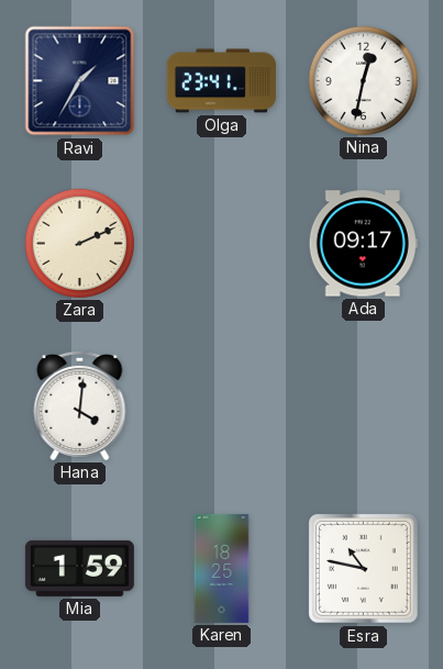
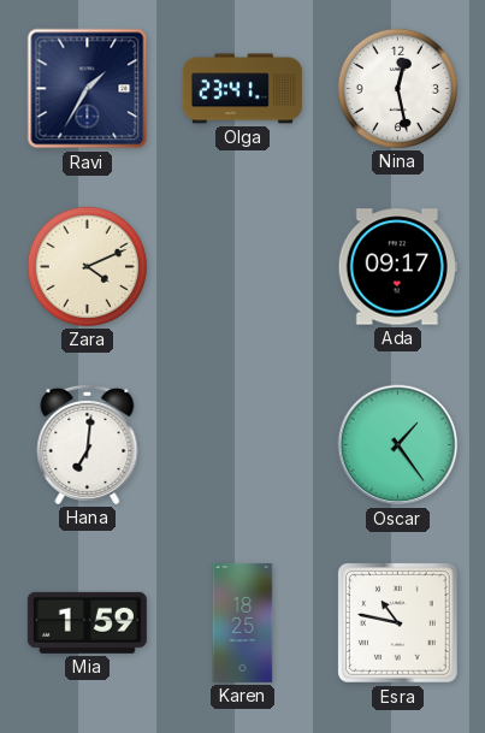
Nina: 12:32 -> 12:28
Zara: 2:11 -> 4:11
Hana: 4:01 -> 7:01
Oscar: none -> 1:24
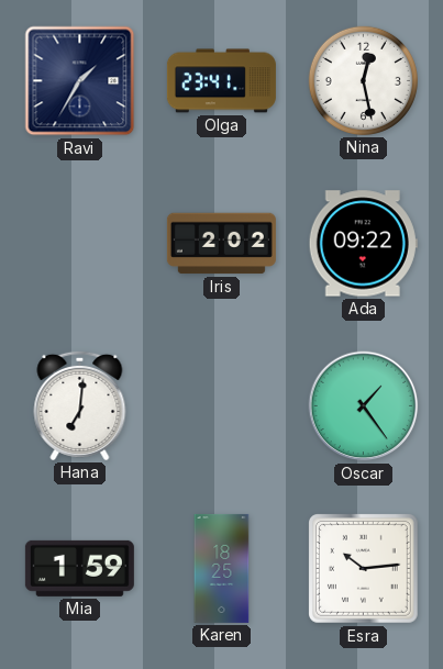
Zara: 4:11 -> none
Iris: none -> 2:02
Ada: 09:17 -> 09:22
Esra: 10:47 -> 10:14
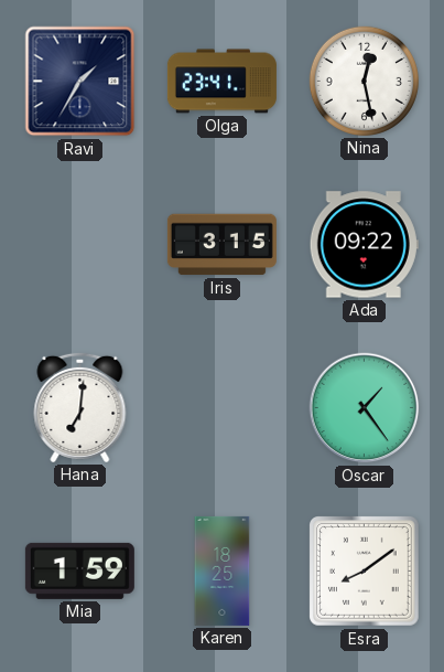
Iris: 2:02 -> 3:15
Esra: 10:14 -> 8:09
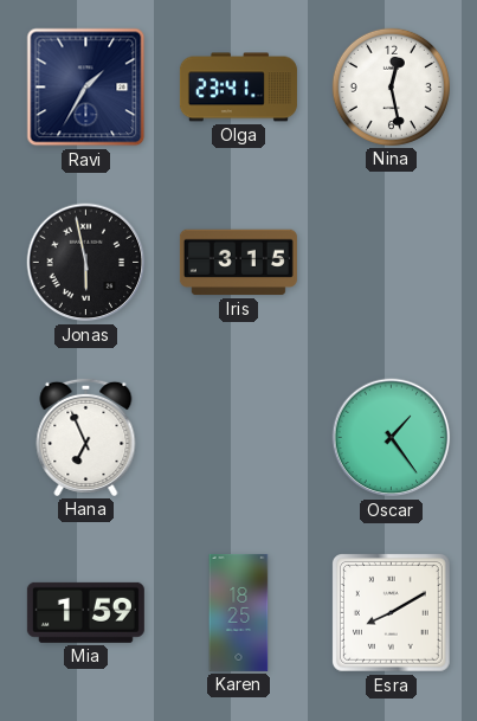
Jonas: none -> 5:58
Ada: 09:22 -> none
Hana: 7:01 -> 6:56
Esra: 8:09 -> 8:10
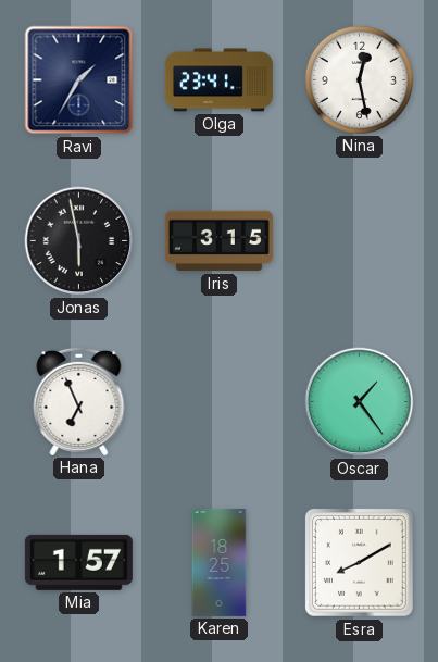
Mia: 1:59 -> 1:57
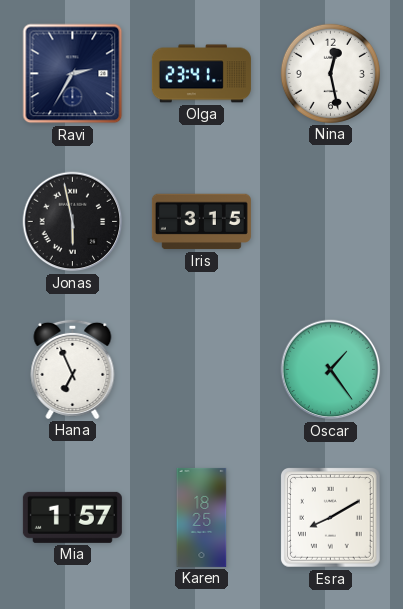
Ravi: 1:35 -> 2:35
